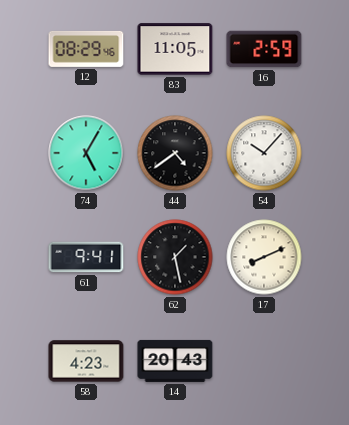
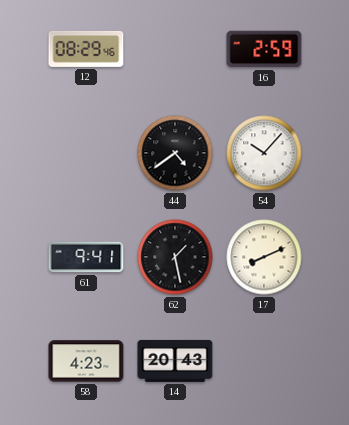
83: 11:05 -> none
74: 5:05 -> none
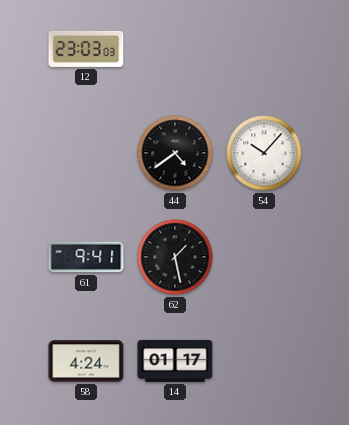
12: 08:29 -> 23:03
16: 2:59 -> none
17: 8:11 -> none
58: 4:23 -> 4:24
14: 20:43 -> 01:17
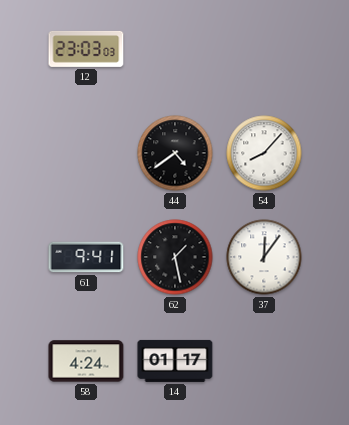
54: 10:07 -> 8:07
37: none -> 12:06
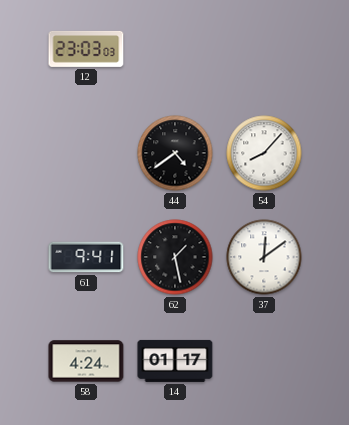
37: 12:06 -> 12:09
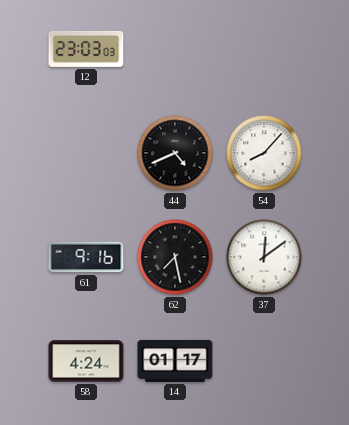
44: 4:39 -> 4:41
61: 9:41 -> 9:16
62: 1:28 -> 7:28
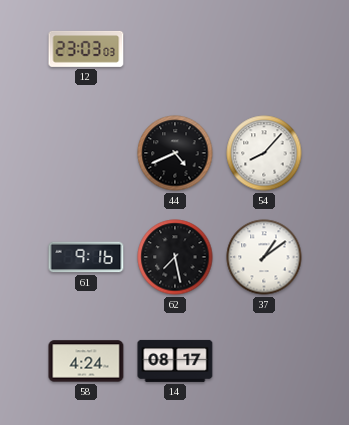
37: 12:09 -> 1:09
14: 01:17 -> 08:17
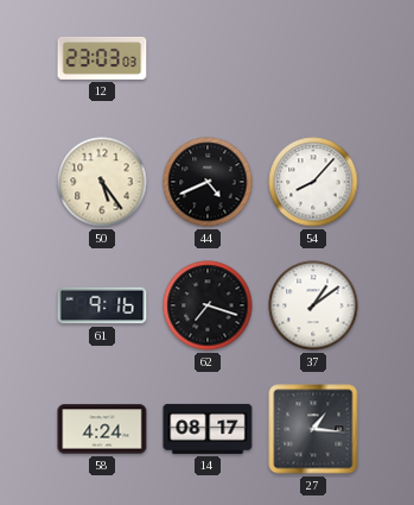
50: none -> 5:24
62: 7:28 -> 7:18
27: none -> 1:16
